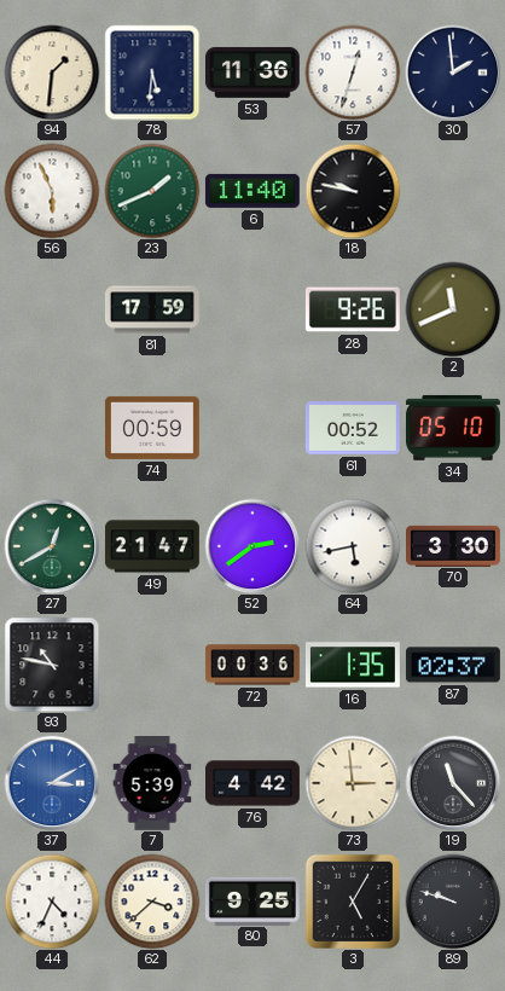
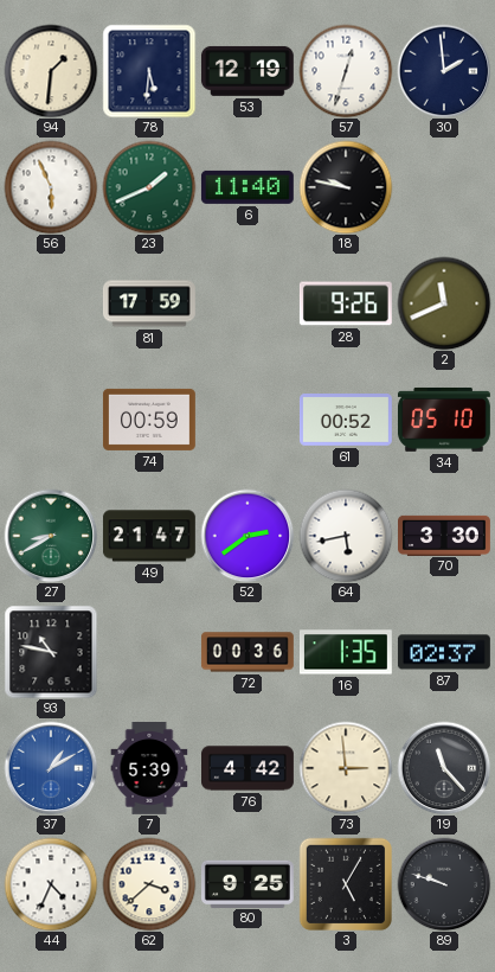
53: 11:36 -> 12:19
27: 12:40 -> 8:40
37: 3:10 -> 1:10
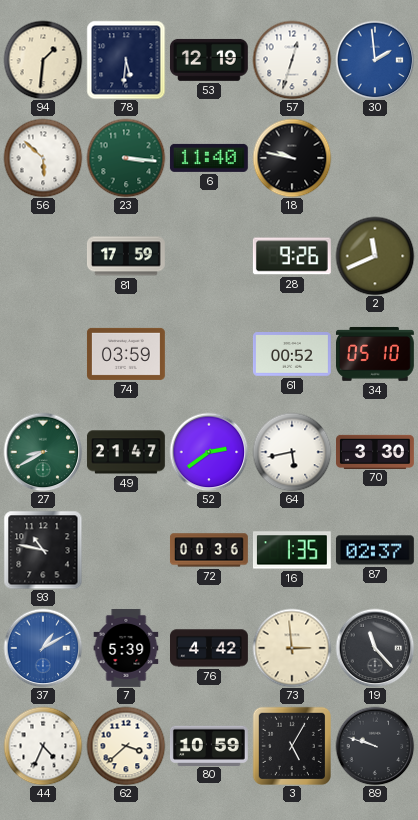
30 dial: navy -> blue
56: 5:56 -> 5:52
23: 1:41 -> 3:16
74: 00:59 -> 03:59
80: 9:25 -> 10:59
